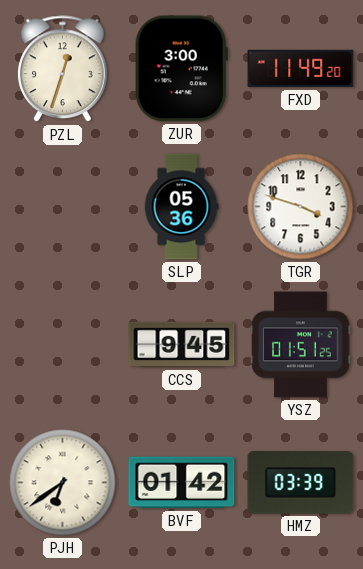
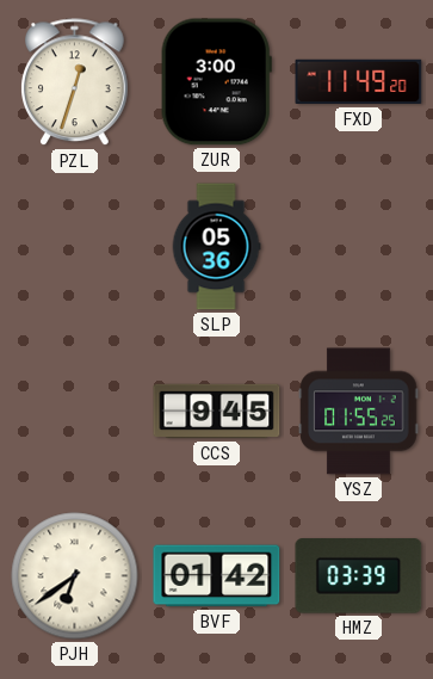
TGR: 3:48 -> none
YSZ: 01:51 -> 01:55
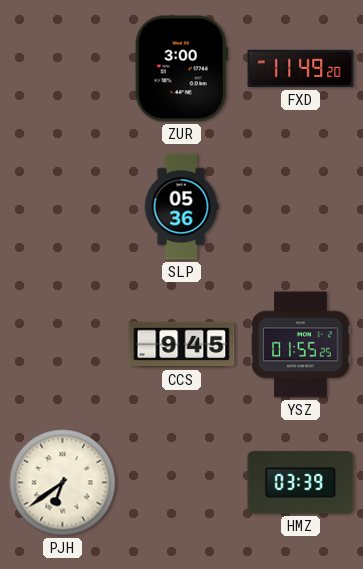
PZL: 12:33 -> none
BVF: 01:42 -> none
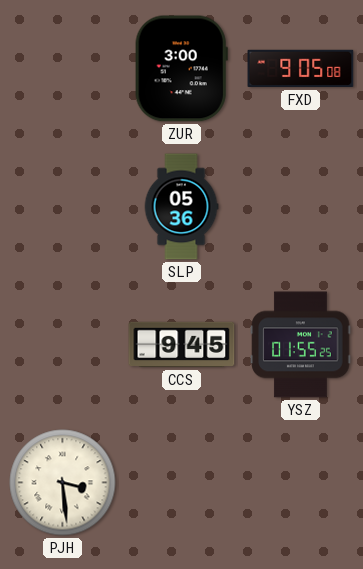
FXD: 11:49 -> 9:05
PJH: 6:39 -> 3:29
HMZ: 03:39 -> none
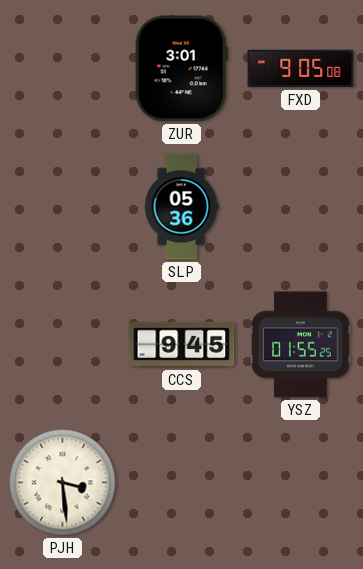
ZUR: 3:00 -> 3:01
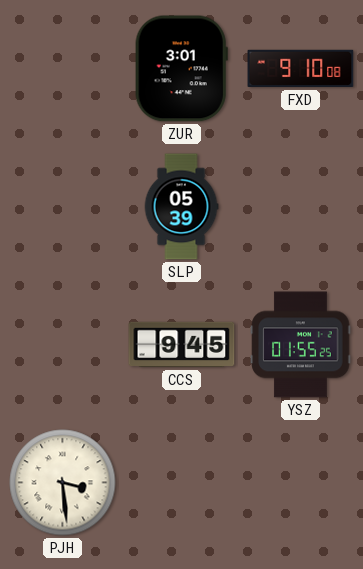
FXD: 9:05 -> 9:10
SLP: 05:36 -> 05:39
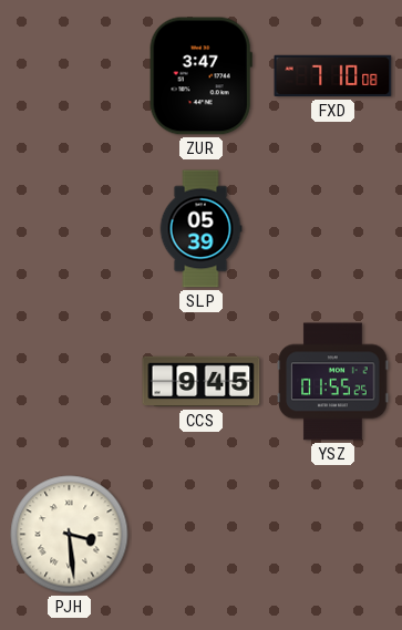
ZUR: 3:01 -> 3:47
FXD: 9:10 -> 7:10
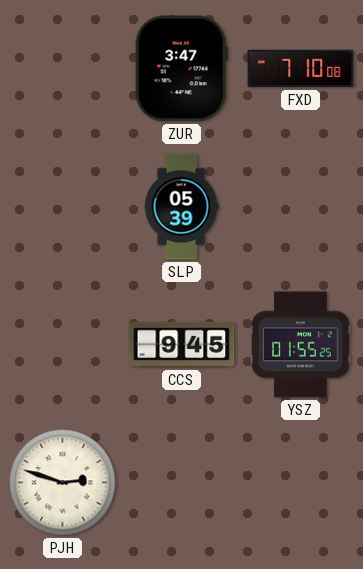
PJH: 3:29 -> 2:48
